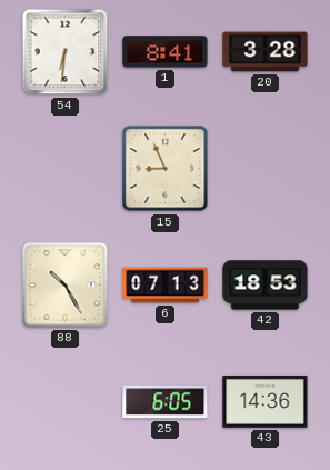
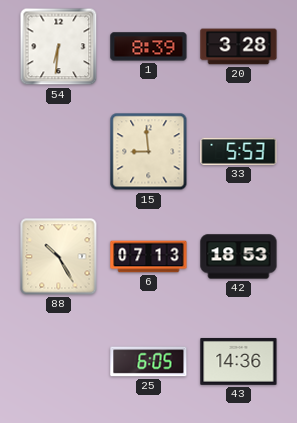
1: 8:41 -> 8:39
15: 8:56 -> 8:59
33: none -> 5:53
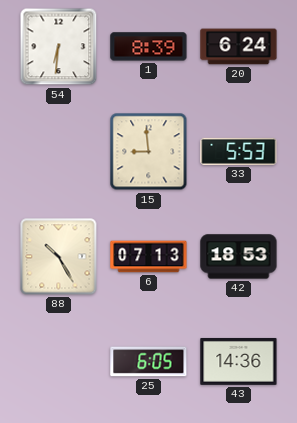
20: 3:28 -> 6:24
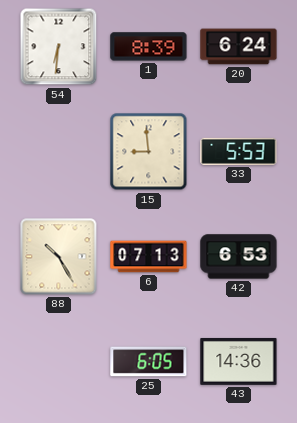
42: 18:53 -> 6:53
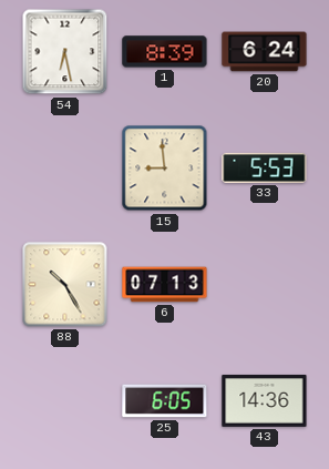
54: 6:31 -> 6:28
42: 6:53 -> none
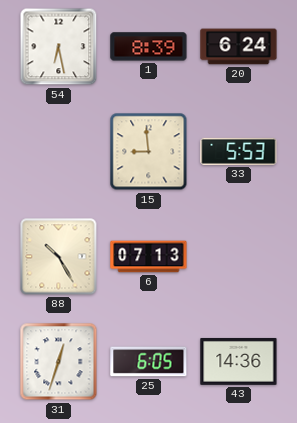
31: none -> 12:33
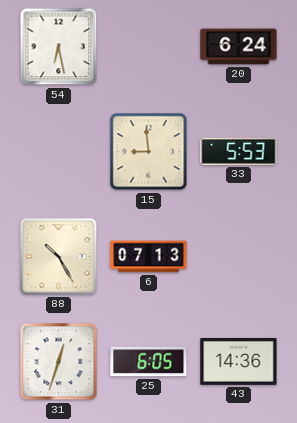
1: 8:39 -> none
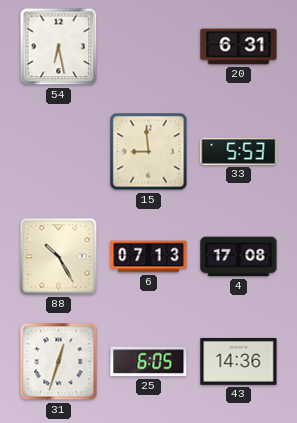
20: 6:24 -> 6:31
4: none -> 17:08
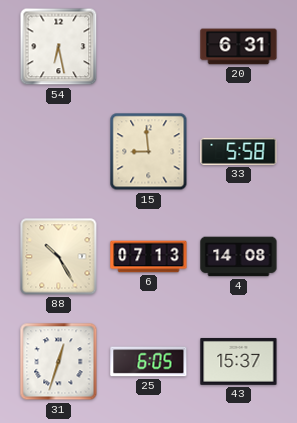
33: 5:53 -> 5:58
4: 17:08 -> 14:08
43: 14:36 -> 15:37
